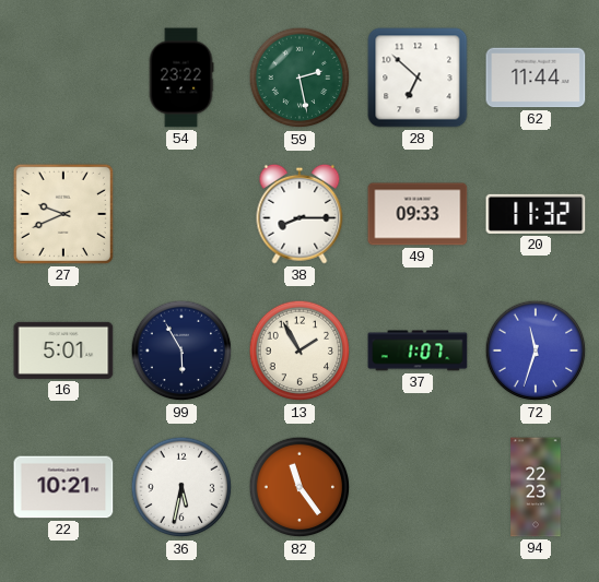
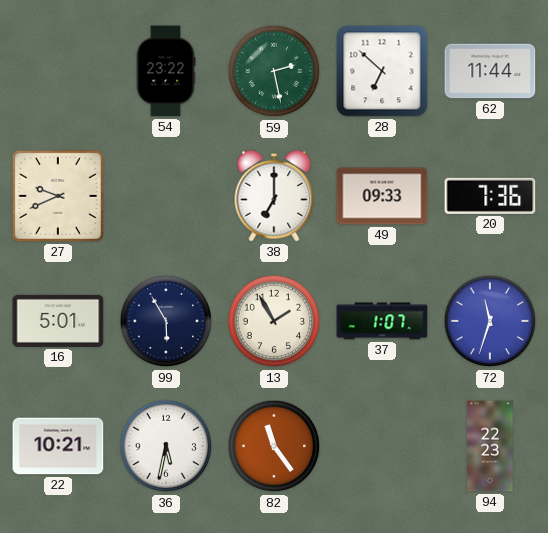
38: 8:15 -> 7:00
20: 11:32 -> 7:36
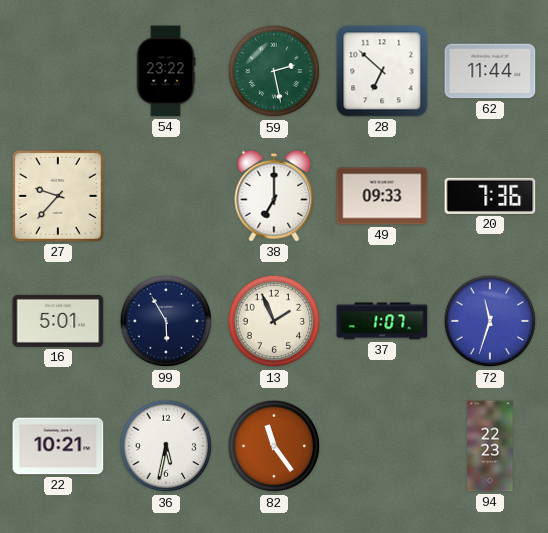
27: 9:41 -> 9:37
13: 1:55 -> 1:56
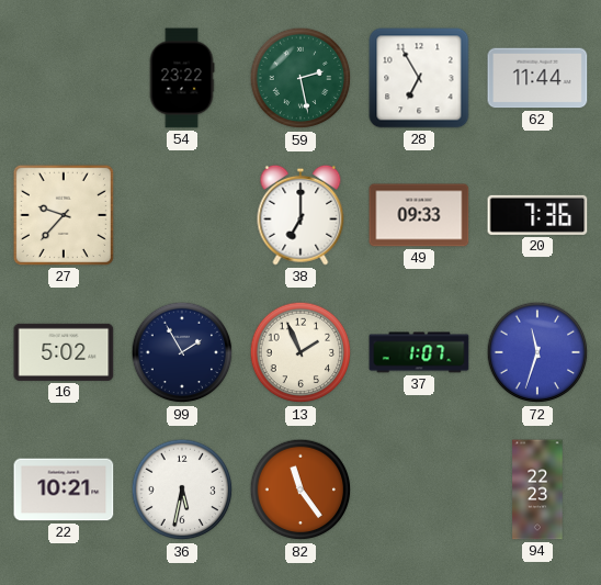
28: 6:52 -> 6:55
16: 5:01 -> 5:02
99: 5:55 -> 1:55
